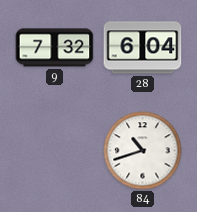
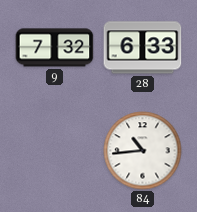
28: 6:04 -> 6:33
84: 10:42 -> 10:44
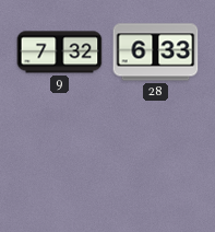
84: 10:44 -> none
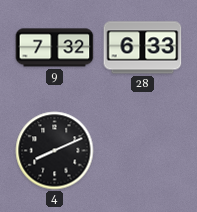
4: none -> 8:11
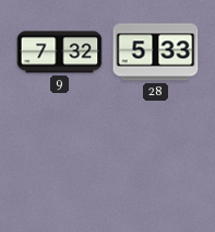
28: 6:33 -> 5:33
4: 8:11 -> none
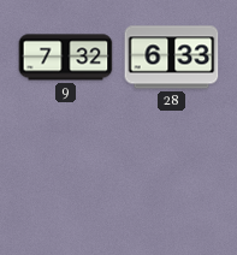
28: 5:33 -> 6:33
